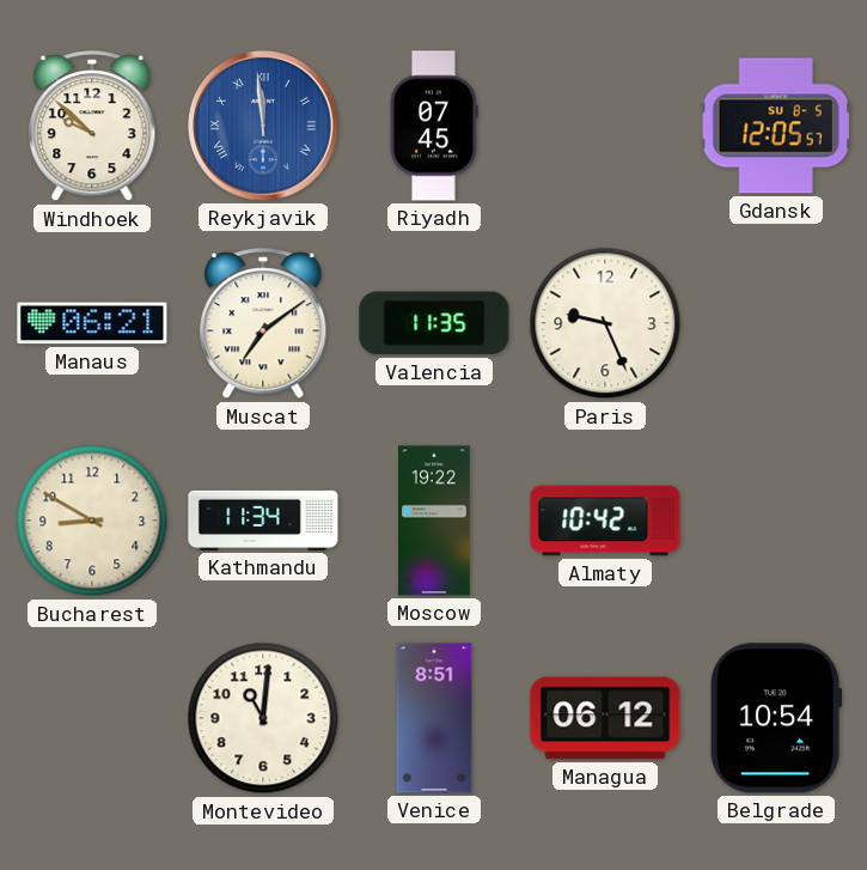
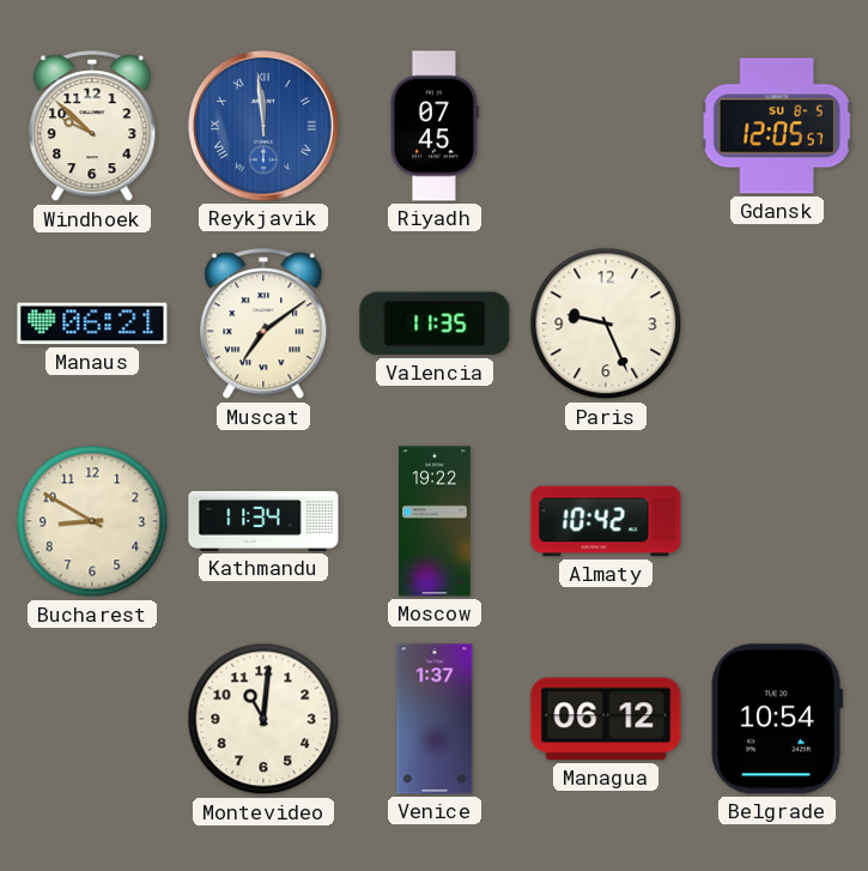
Venice: 8:51 -> 1:37
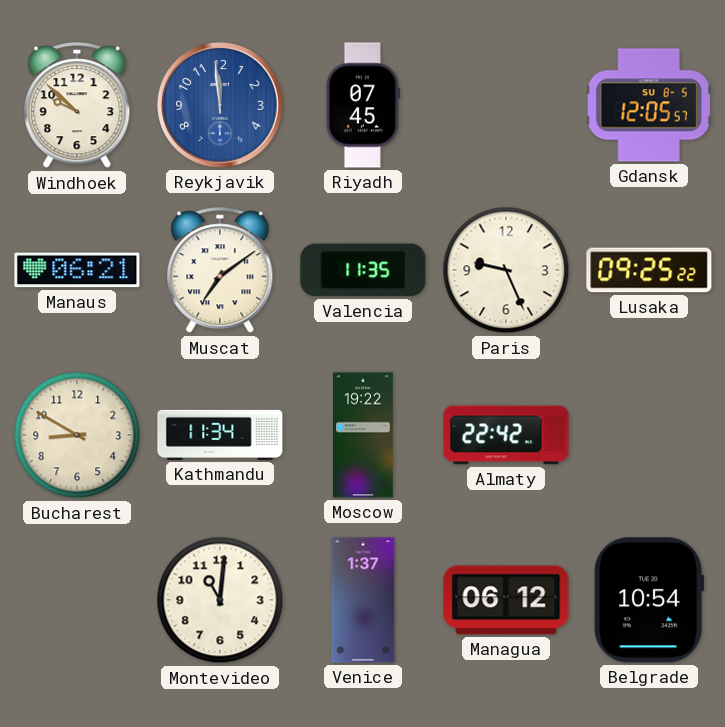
Reykjavik numerals: Roman -> Arabic
Lusaka: none -> 09:25
Almaty: 10:42 -> 22:42
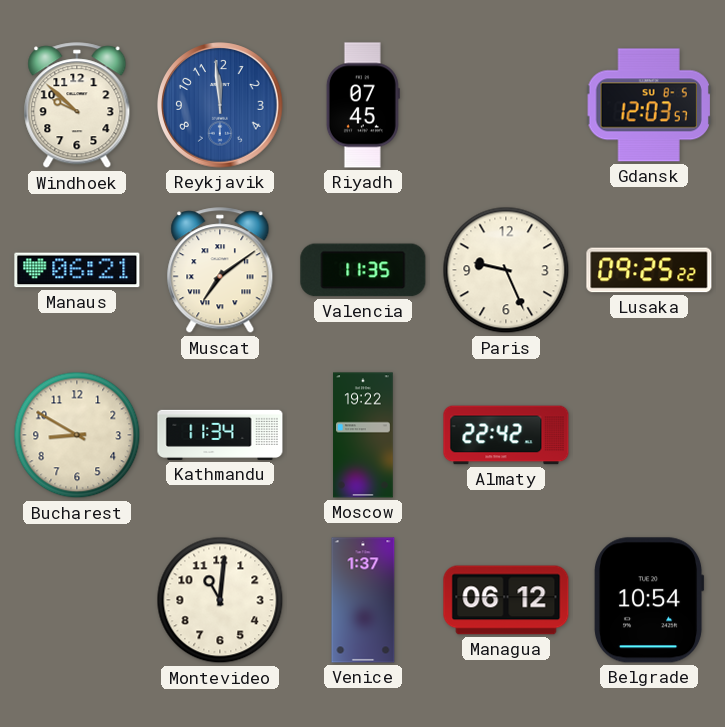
Gdansk: 12:05 -> 12:03
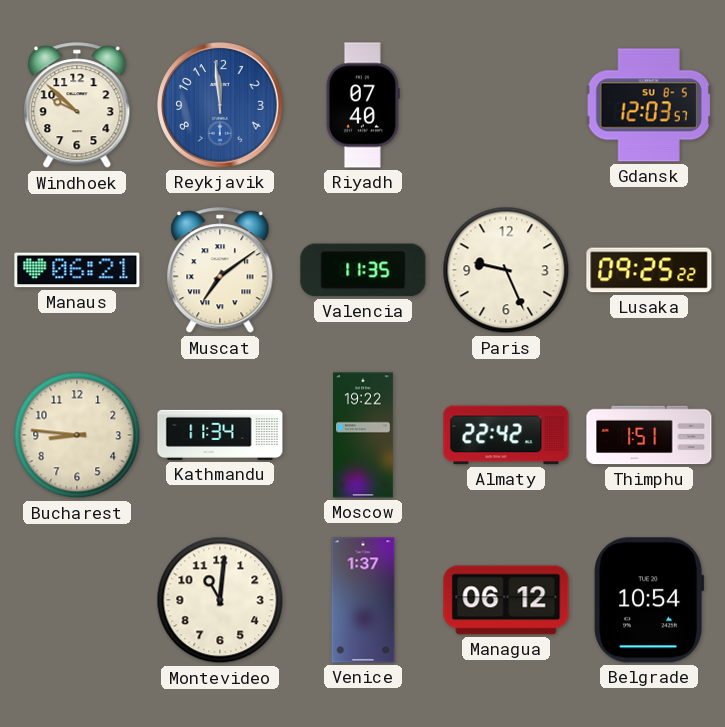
Riyadh: 07:45 -> 07:40
Bucharest: 8:50 -> 8:46
Thimphu: none -> 1:51
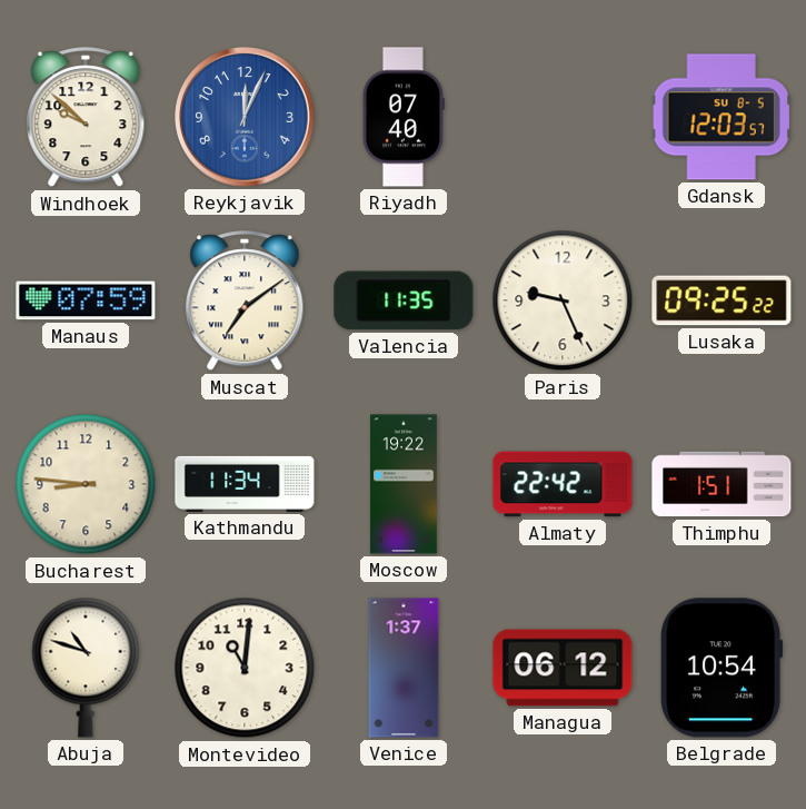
Reykjavik: 11:59 -> 12:04
Manaus: 06:21 -> 07:59
Abuja: none -> 10:48
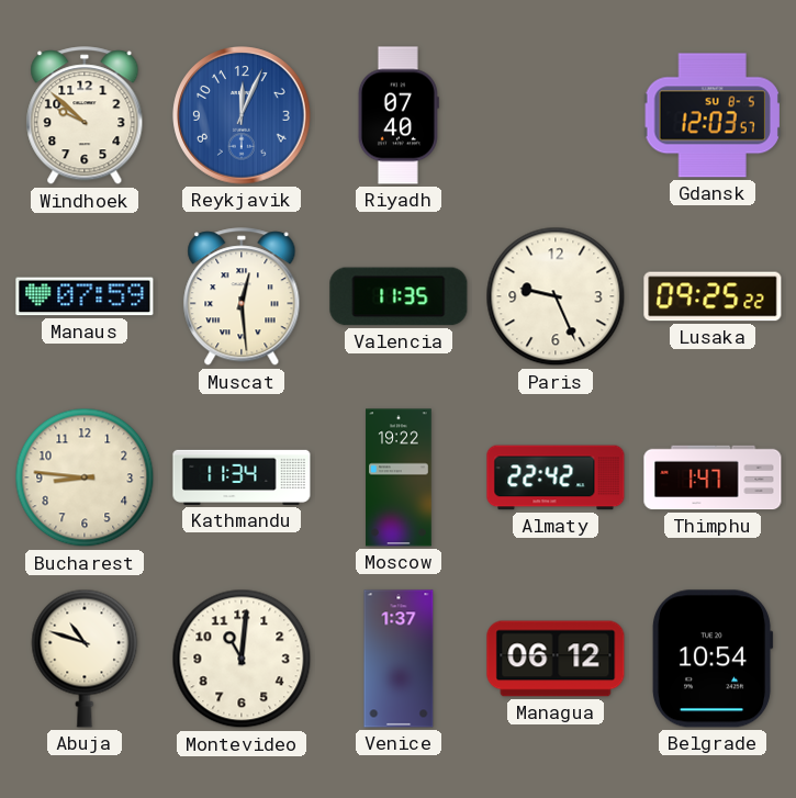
Muscat: 7:09 -> 12:29
Thimphu: 1:51 -> 1:47
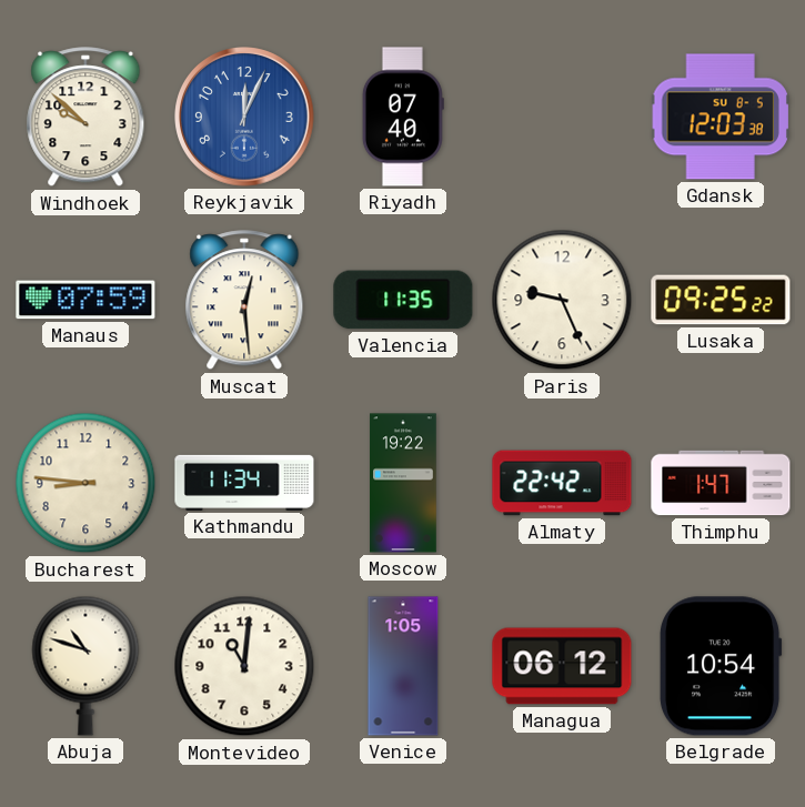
Gdansk: 12:03:57 -> 12:03:38
Venice: 1:37 -> 1:05
